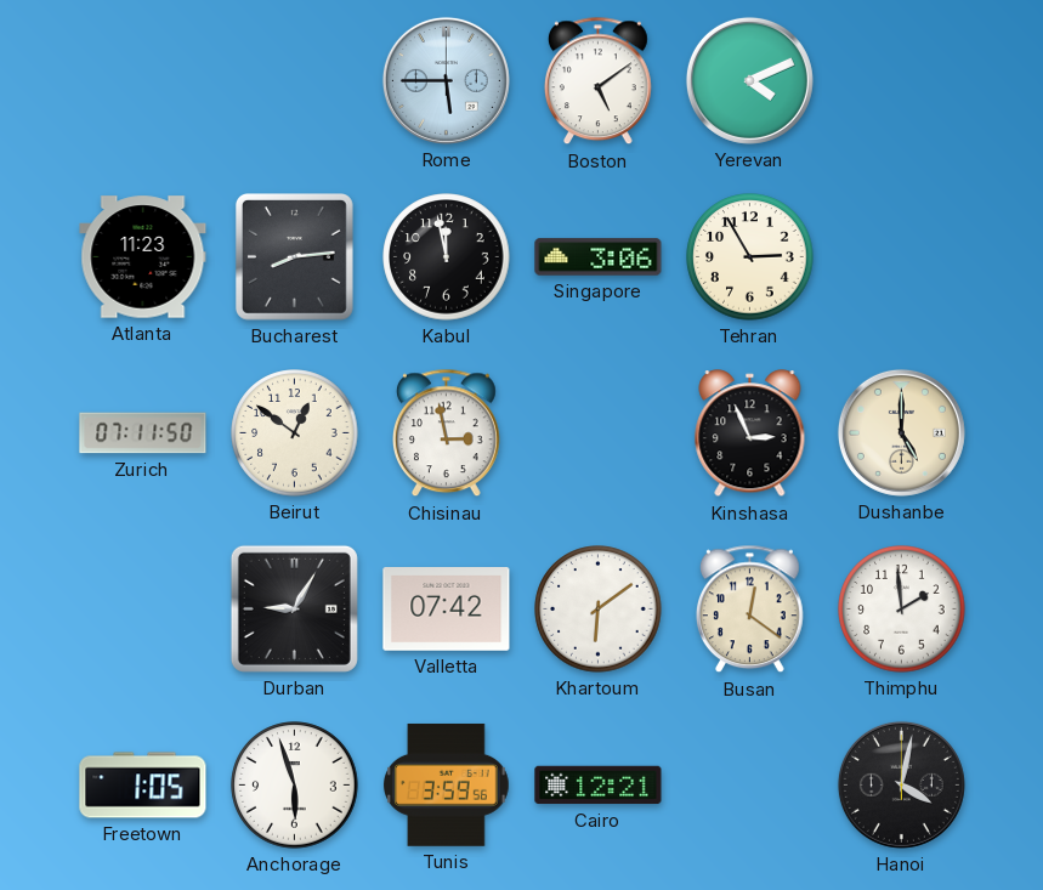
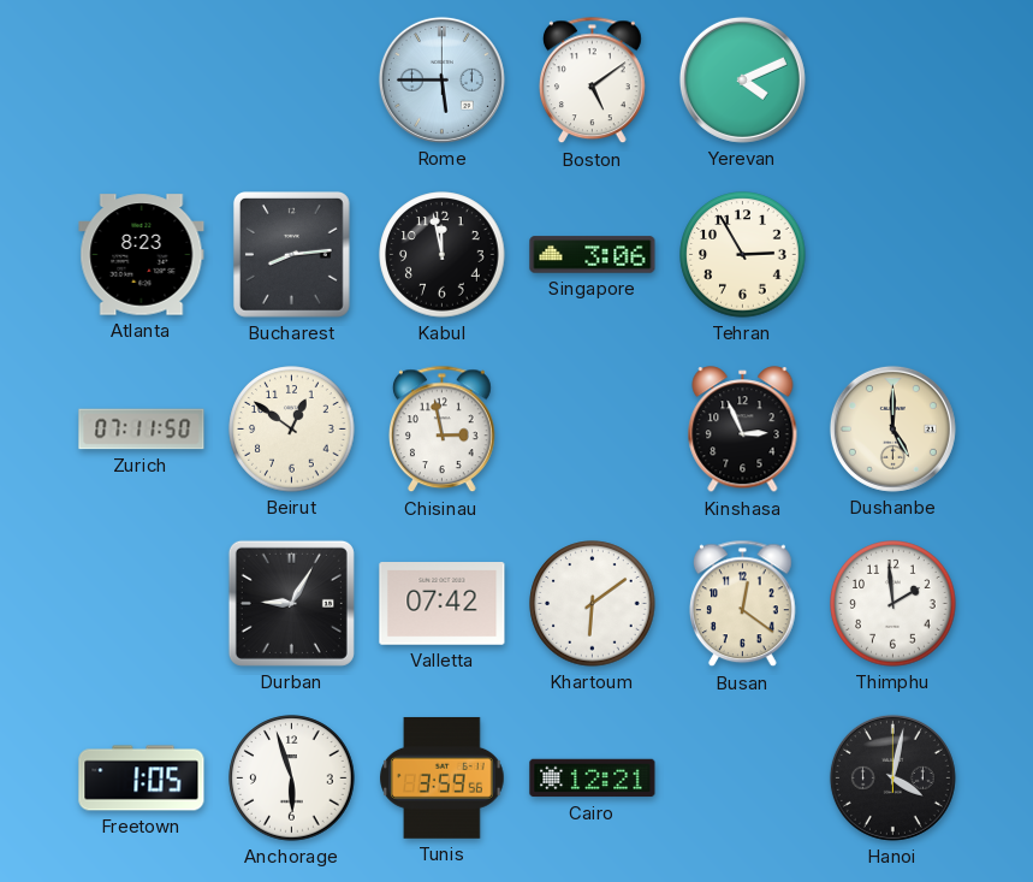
Atlanta: 11:23 -> 8:23
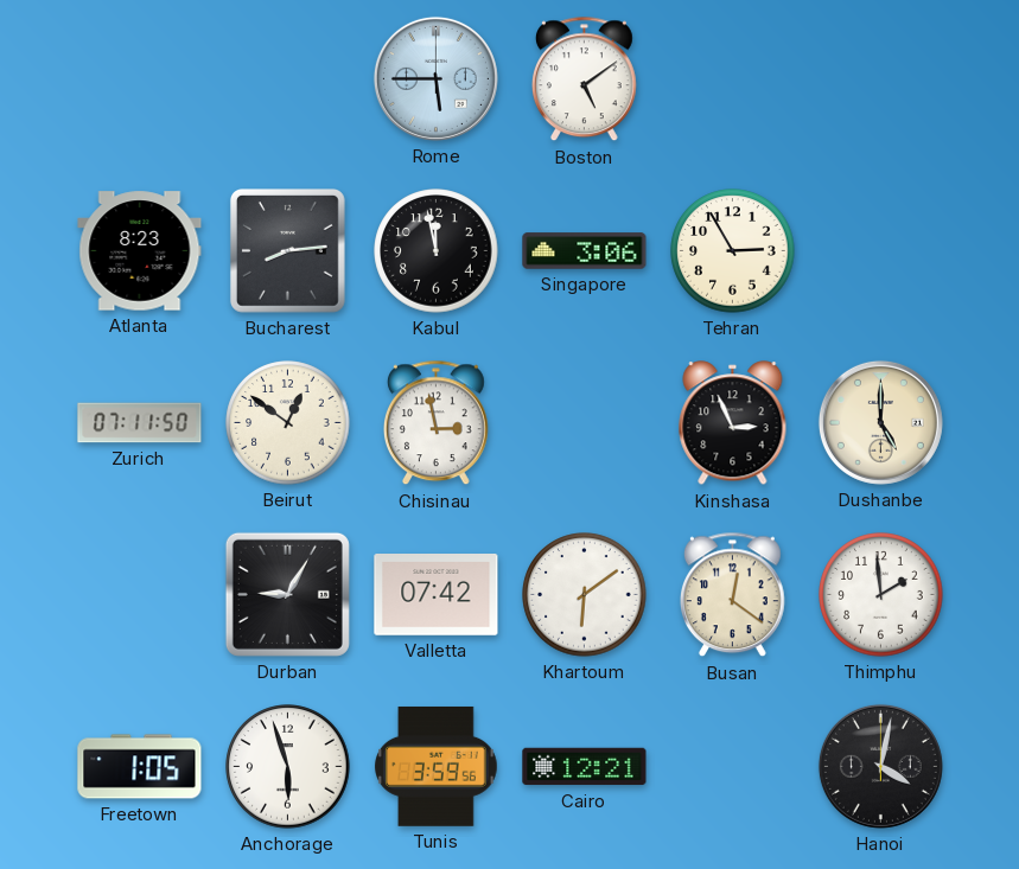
Yerevan: 4:11 -> none
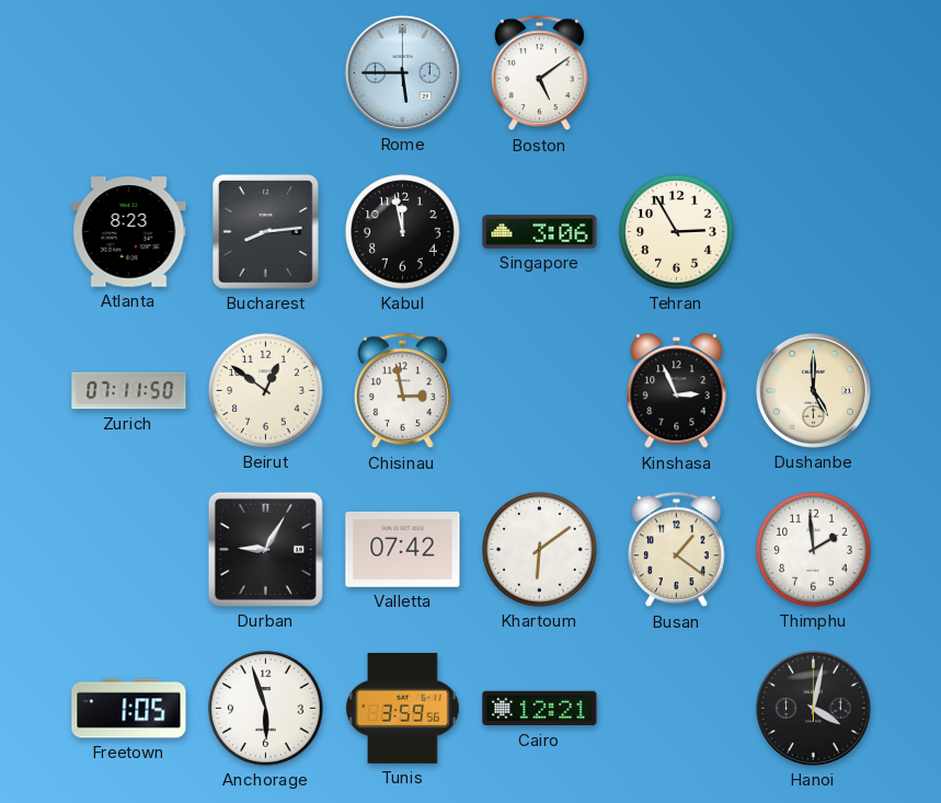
Busan: 12:21 -> 1:21
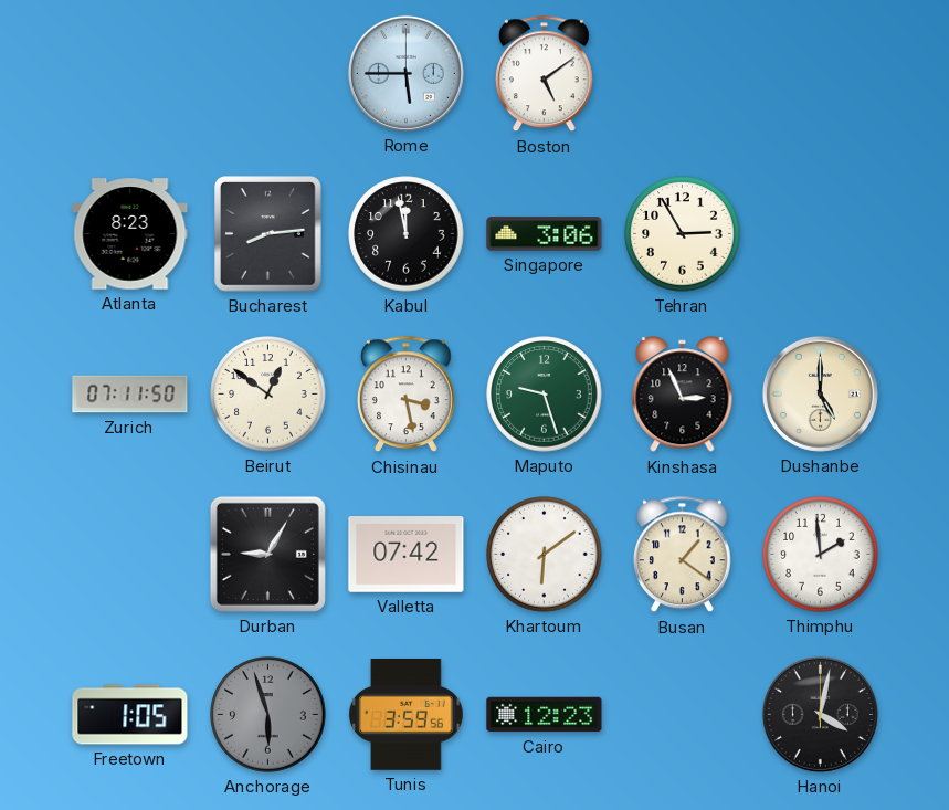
Chisinau: 2:58 -> 3:28
Maputo: none -> 9:27
Anchorage dial: white -> grey
Cairo: 12:21 -> 12:23
